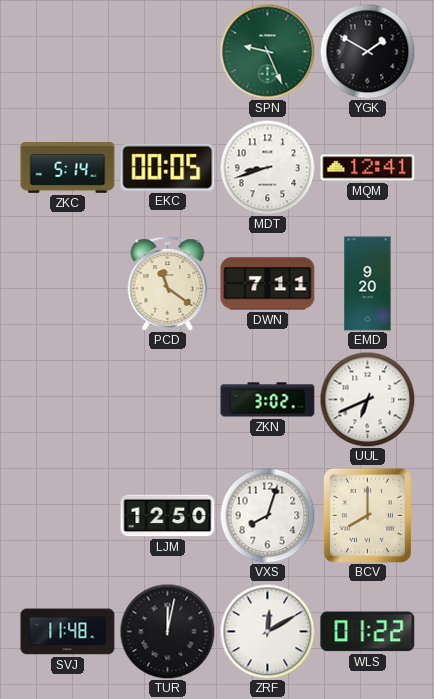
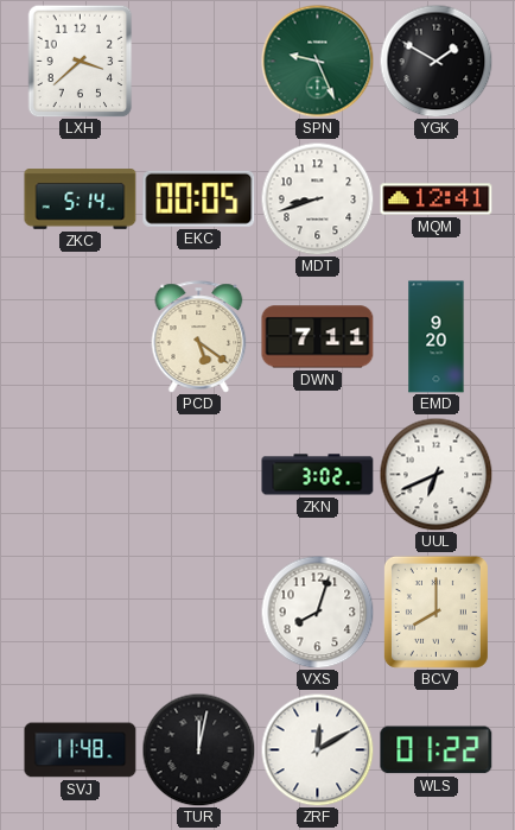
LXH: none -> 3:38
PCD: 11:21 -> 5:21
LJM: 12:50 -> none
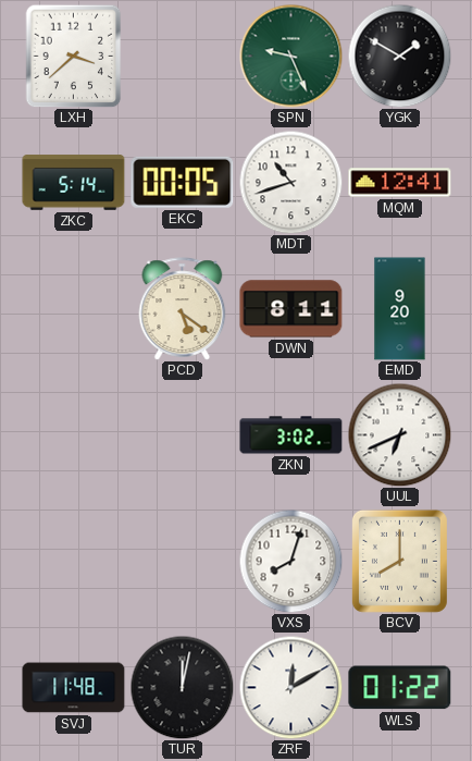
MDT: 8:42 -> 10:42
DWN: 7:11 -> 8:11
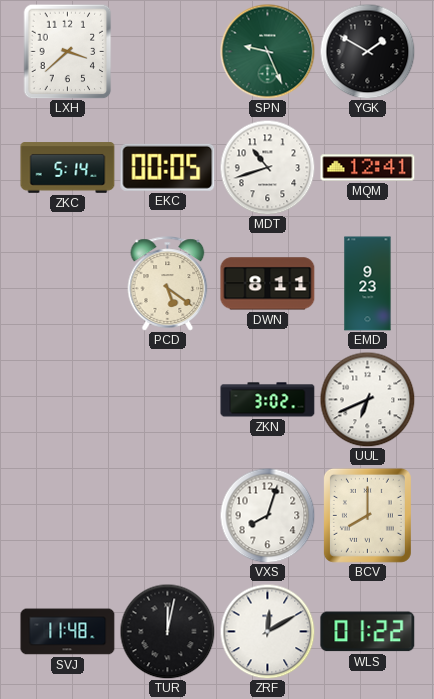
EMD: 9:20 -> 9:23
